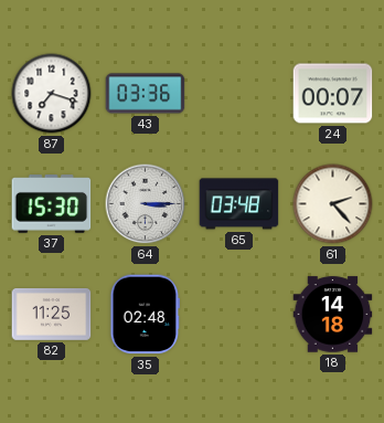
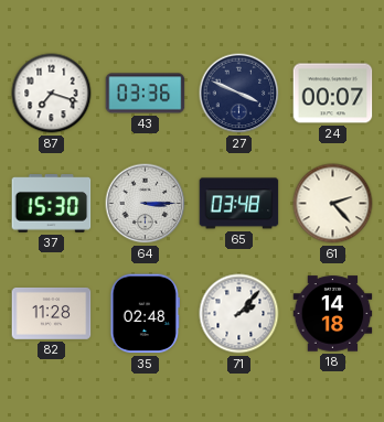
27: none -> 3:49
82: 11:25 -> 11:28
71: none -> 2:07
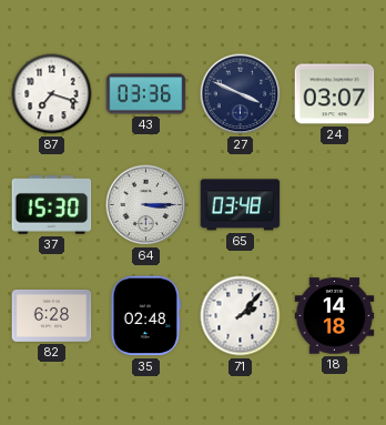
24: 00:07 -> 03:07
61: 2:23 -> none
82: 11:28 -> 6:28
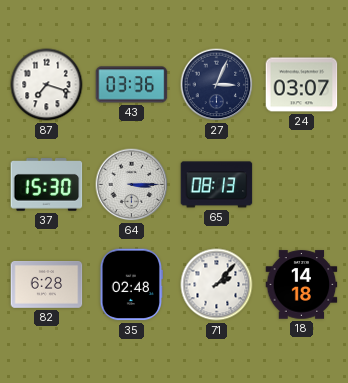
27: 3:49 -> 3:04
65: 03:48 -> 08:13
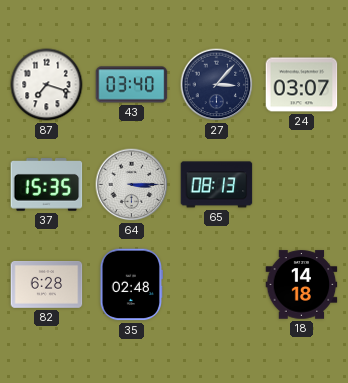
43: 03:36 -> 03:40
27: 3:04 -> 3:07
37: 15:30 -> 15:35
71: 2:07 -> none
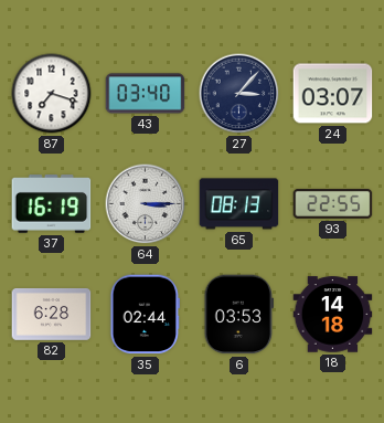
37: 15:35 -> 16:19
93: none -> 22:55
35: 02:48 -> 02:44
6: none -> 03:53
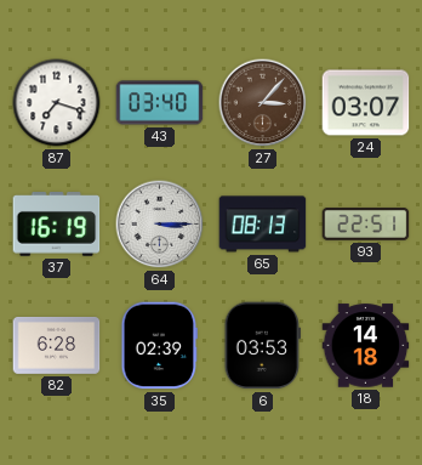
27 dial: navy -> brown
93: 22:55 -> 22:51
35: 02:44 -> 02:39
